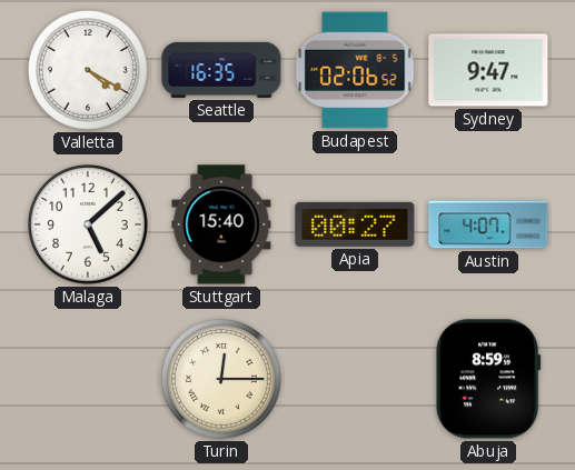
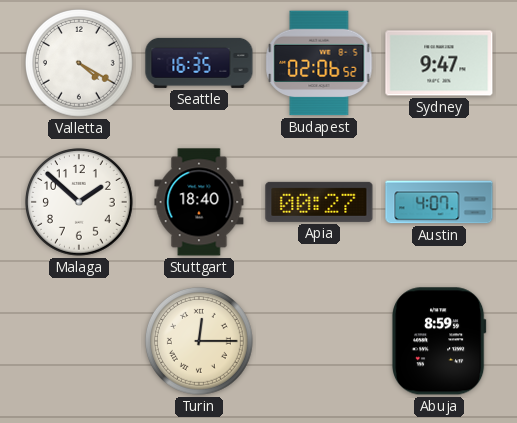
Malaga: 5:08 -> 1:52
Stuttgart: 15:40 -> 18:40
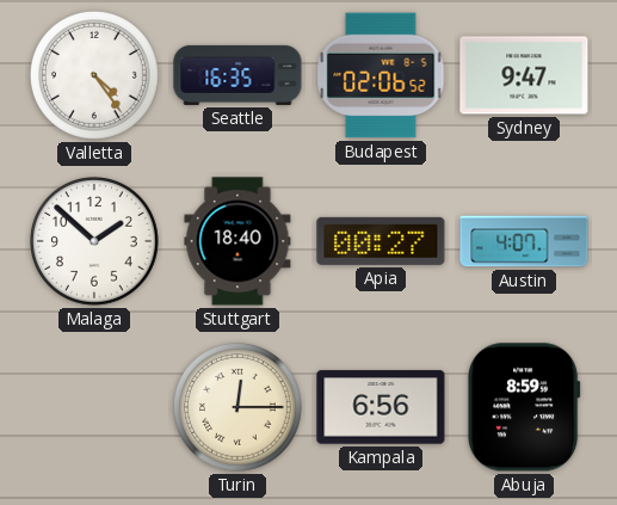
Valletta: 4:20 -> 4:24
Kampala: none -> 6:56
